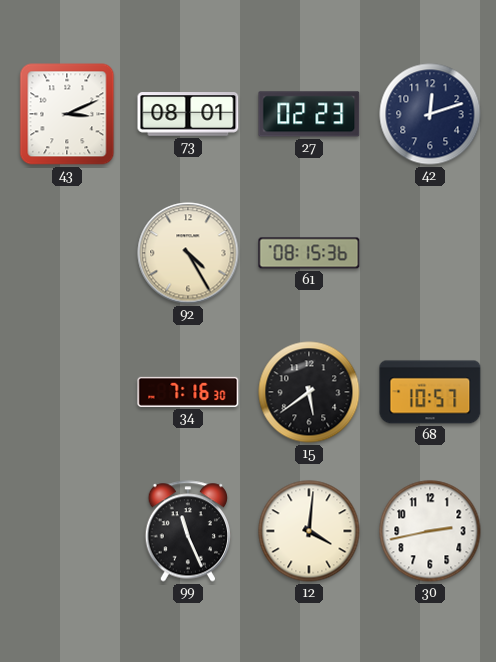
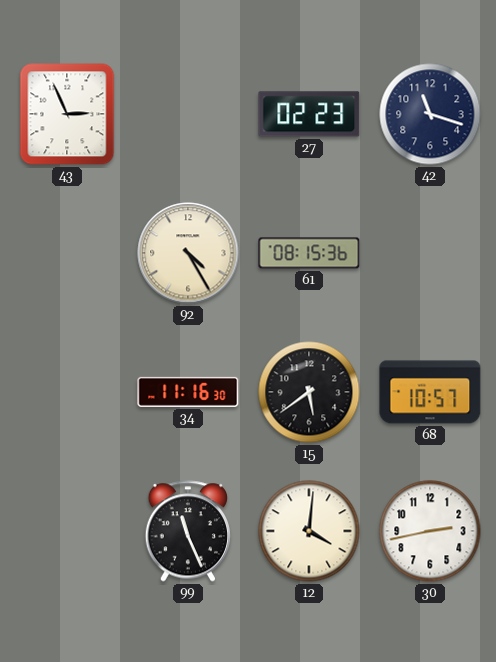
43: 3:11 -> 2:56
73: 08:01 -> none
42: 12:12 -> 11:18
34: 7:16 -> 11:16
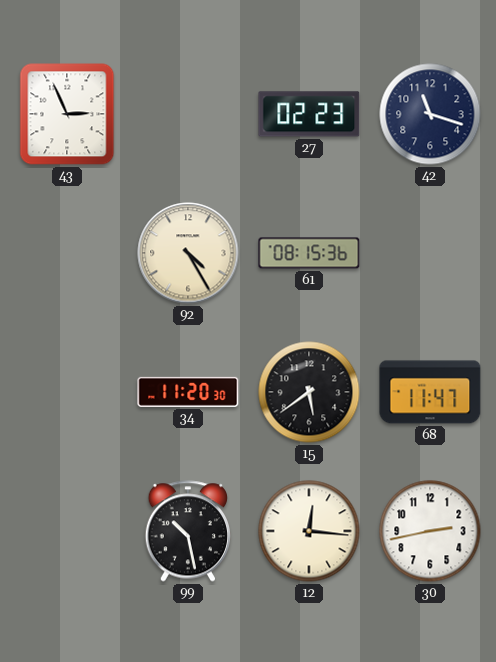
34: 11:16 -> 11:20
68: 10:57 -> 11:47
99: 11:26 -> 10:28
12: 4:01 -> 12:16
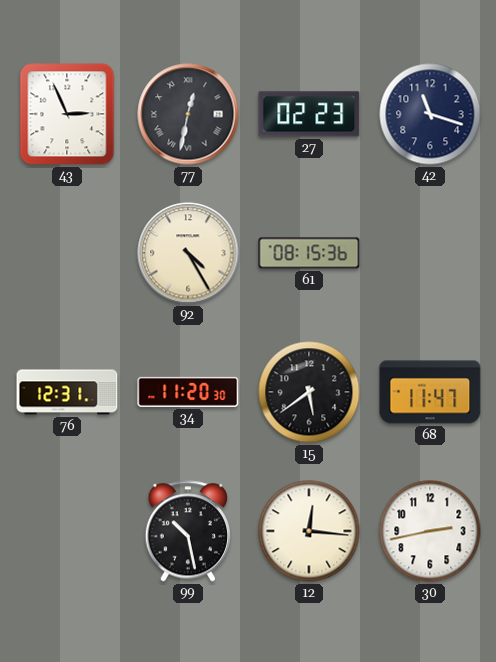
77: none -> 12:32
76: none -> 12:31
